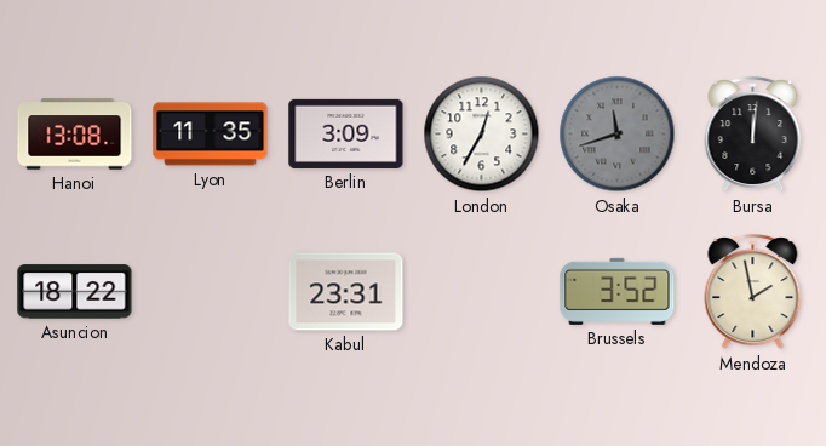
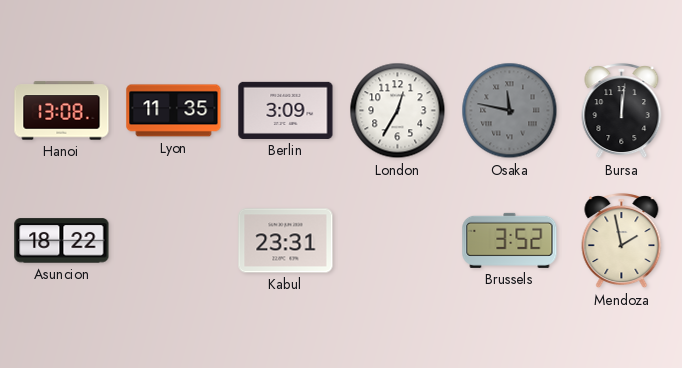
Osaka: 11:42 -> 11:47
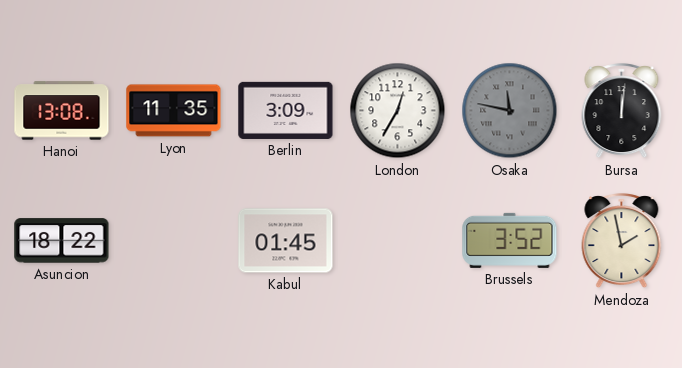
Kabul: 23:31 -> 01:45
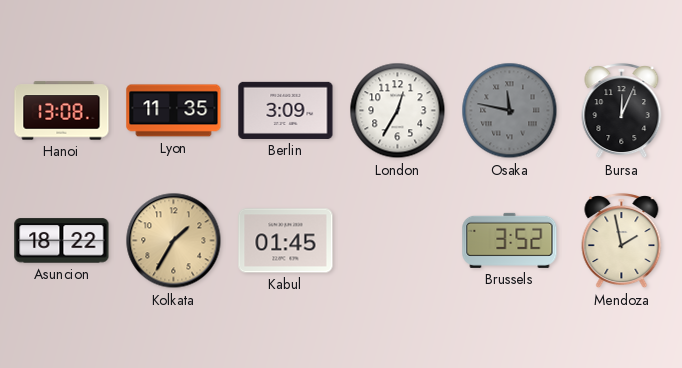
Bursa: 12:01 -> 12:04
Kolkata: none -> 1:35
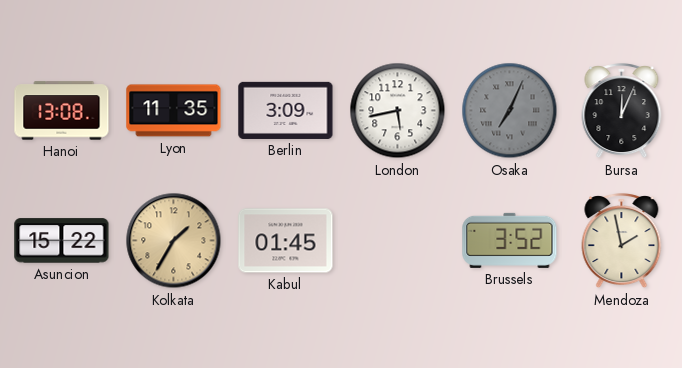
London: 12:35 -> 5:43
Osaka: 11:47 -> 7:04
Asuncion: 18:22 -> 15:22
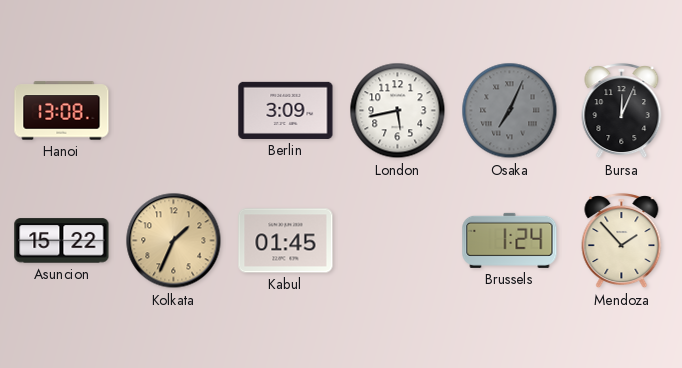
Lyon: 11:35 -> none
Kolkata: 1:35 -> 1:34
Brussels: 3:52 -> 1:24
Mendoza: 1:58 -> 1:53
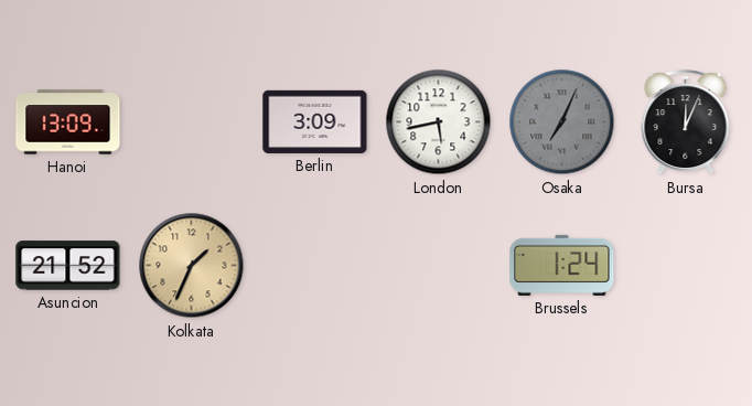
Hanoi: 13:08 -> 13:09
Asuncion: 15:22 -> 21:52
Kabul: 01:45 -> none
Mendoza: 1:53 -> none
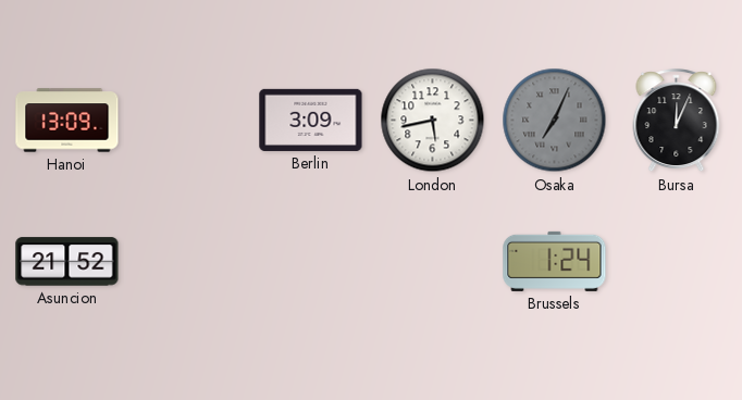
Kolkata: 1:34 -> none
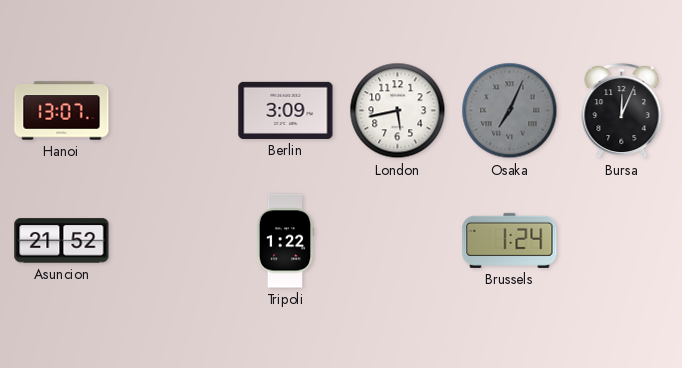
Hanoi: 13:09 -> 13:07
Tripoli: none -> 1:22
